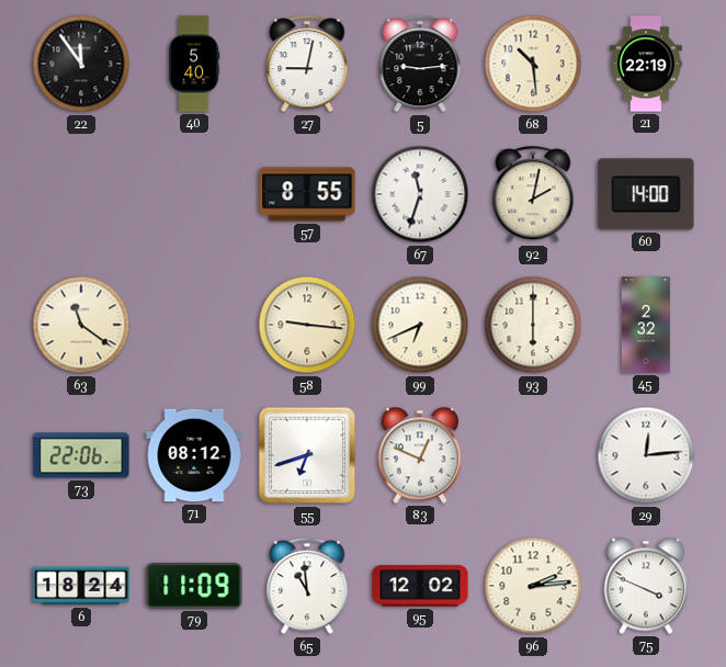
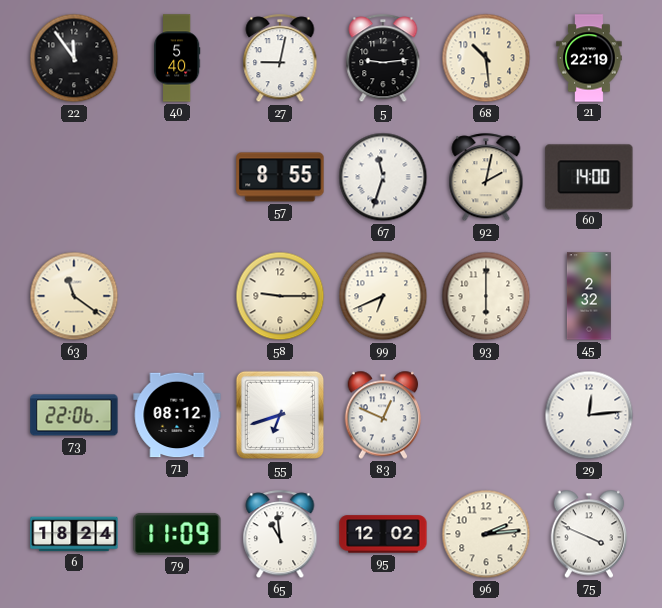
58: 9:16 -> 9:15
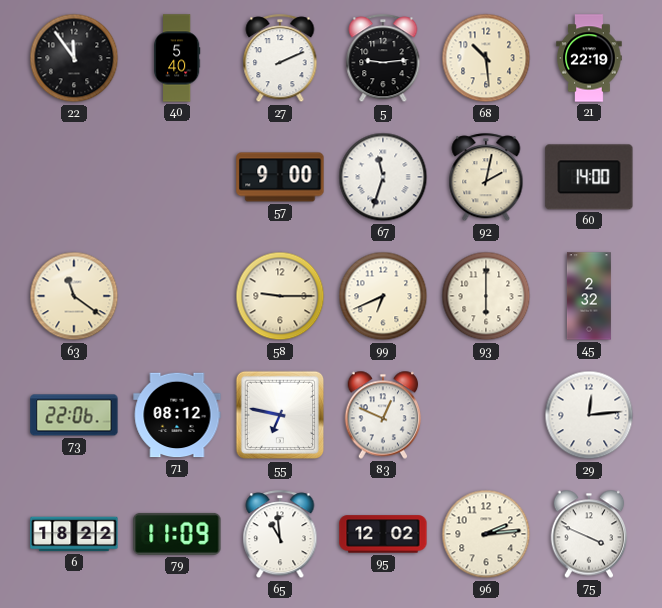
27: 9:02 -> 2:11
57: 8:55 -> 9:00
55: 6:42 -> 6:47
6: 18:24 -> 18:22
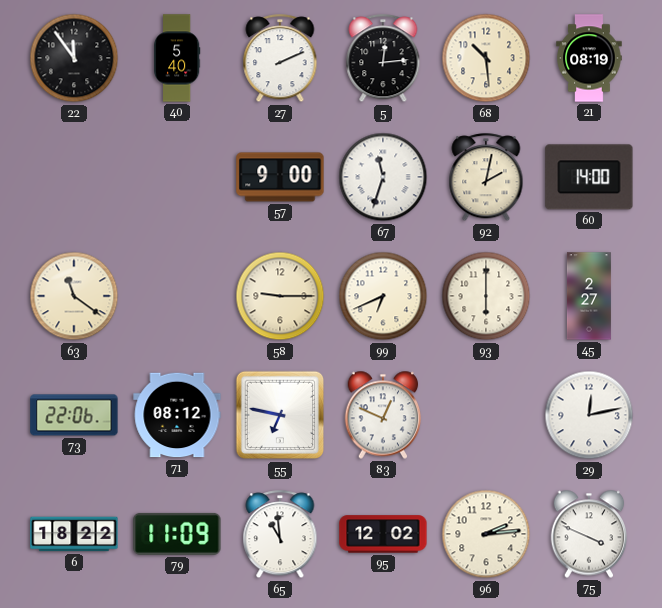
5: 9:14 -> 12:14
21: 22:19 -> 08:19
45: 2:32 -> 2:27
29: 12:14 -> 12:13
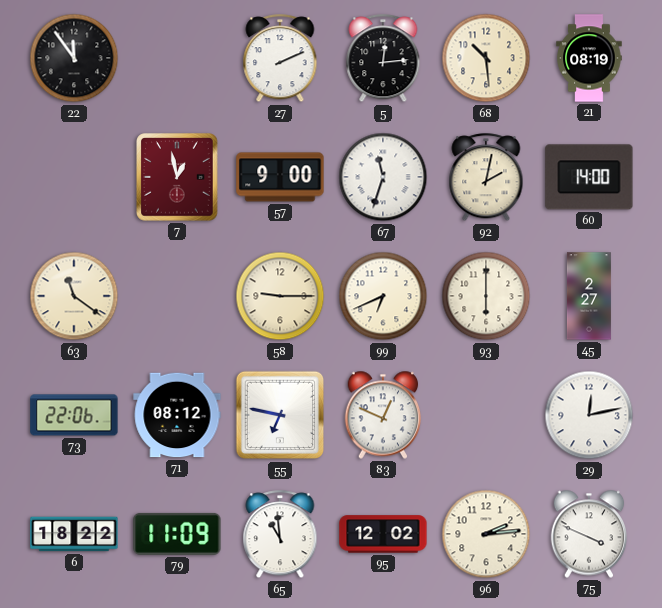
40: 5:40 -> none
7: none -> 12:58
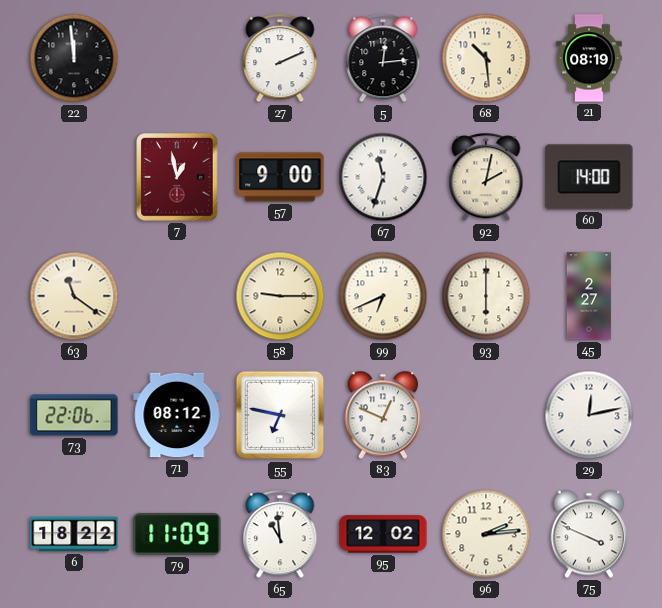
22: 11:54 -> 11:59
